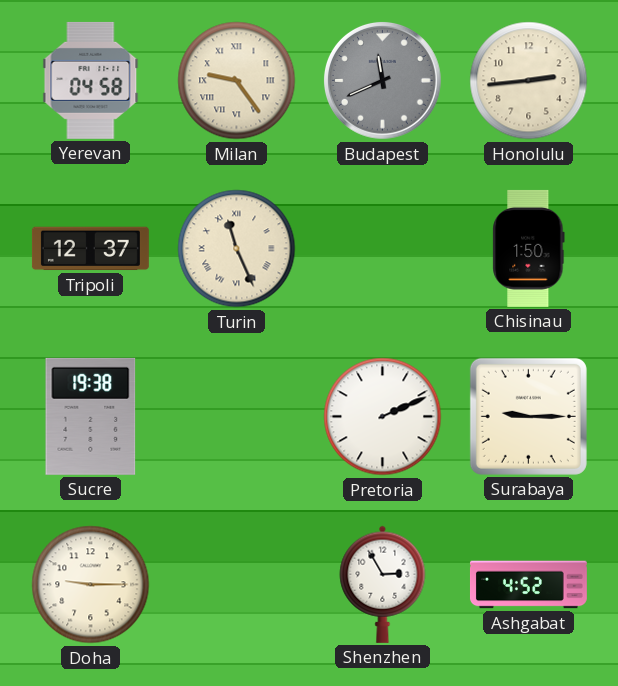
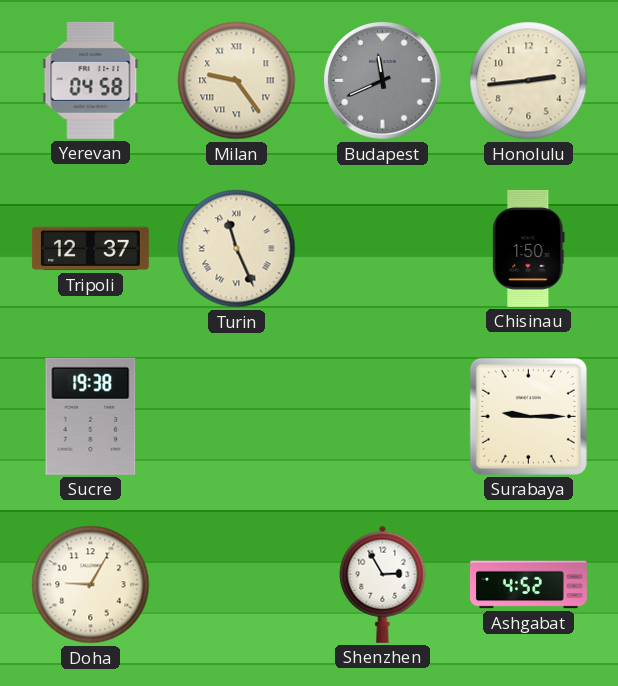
Pretoria: 2:11 -> none
Doha: 9:15 -> 9:05
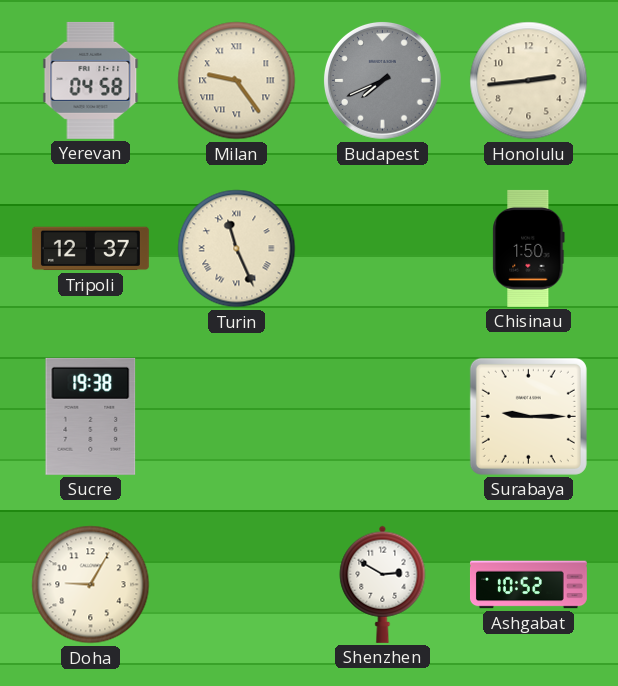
Budapest: 11:41 -> 7:41
Shenzhen: 2:55 -> 2:50
Ashgabat: 4:52 -> 10:52
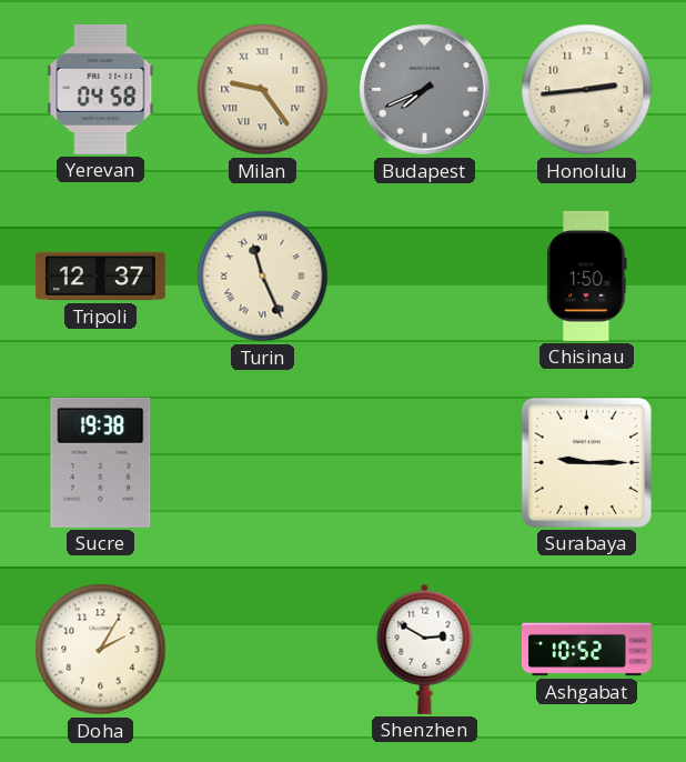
Doha: 9:05 -> 2:05
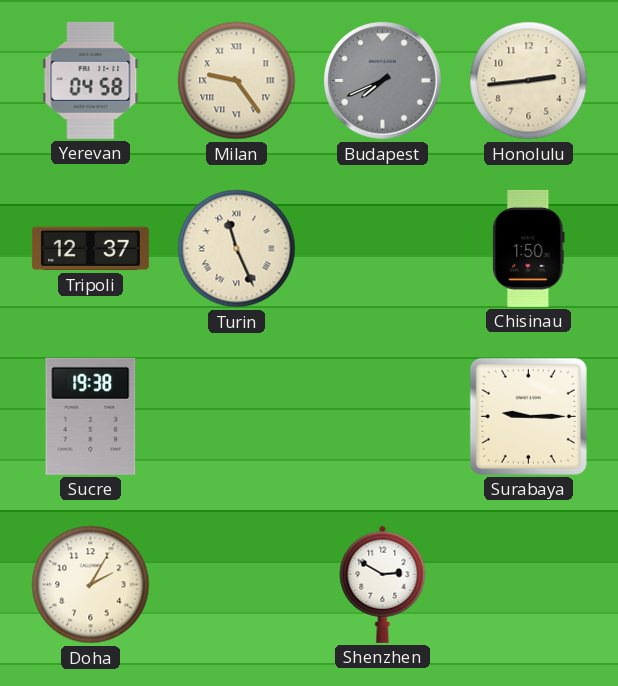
Ashgabat: 10:52 -> none
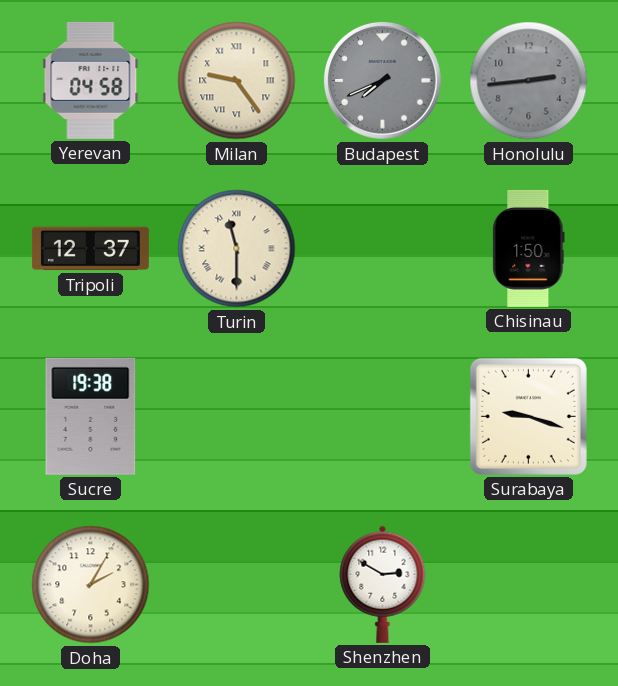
Honolulu dial: cream -> grey
Turin: 11:26 -> 11:30
Surabaya: 9:15 -> 9:18
